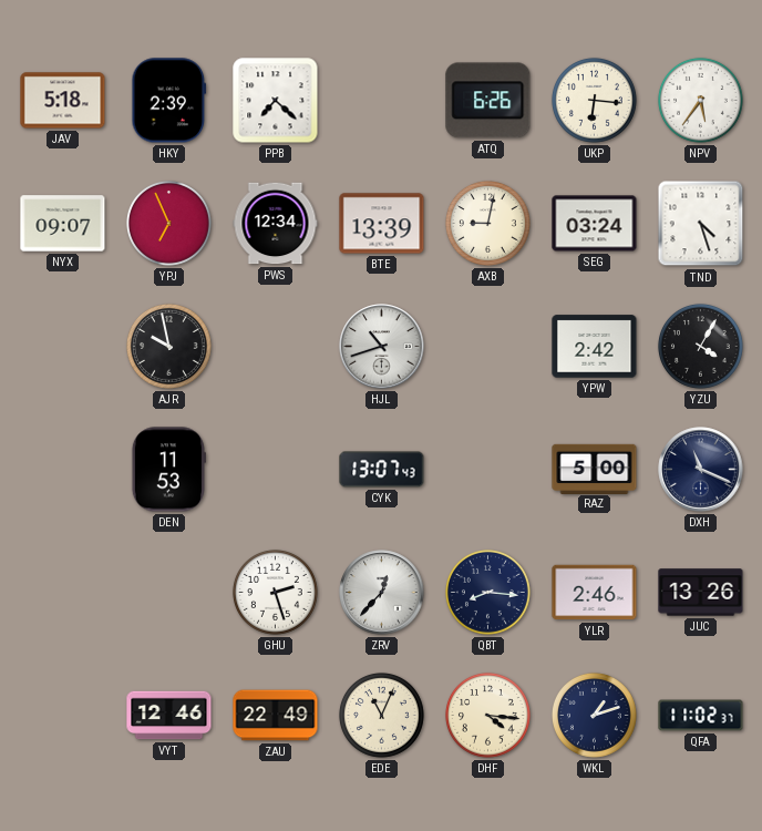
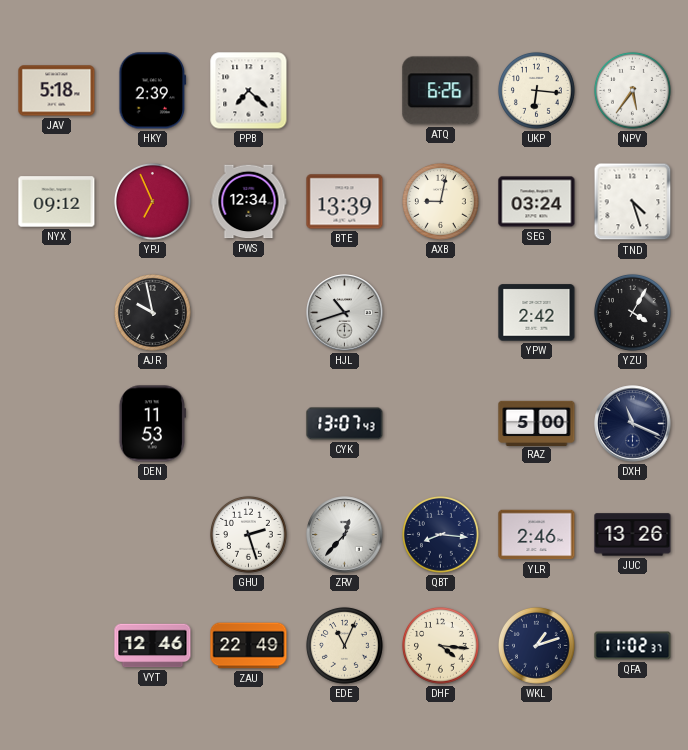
NYX: 09:07 -> 09:12
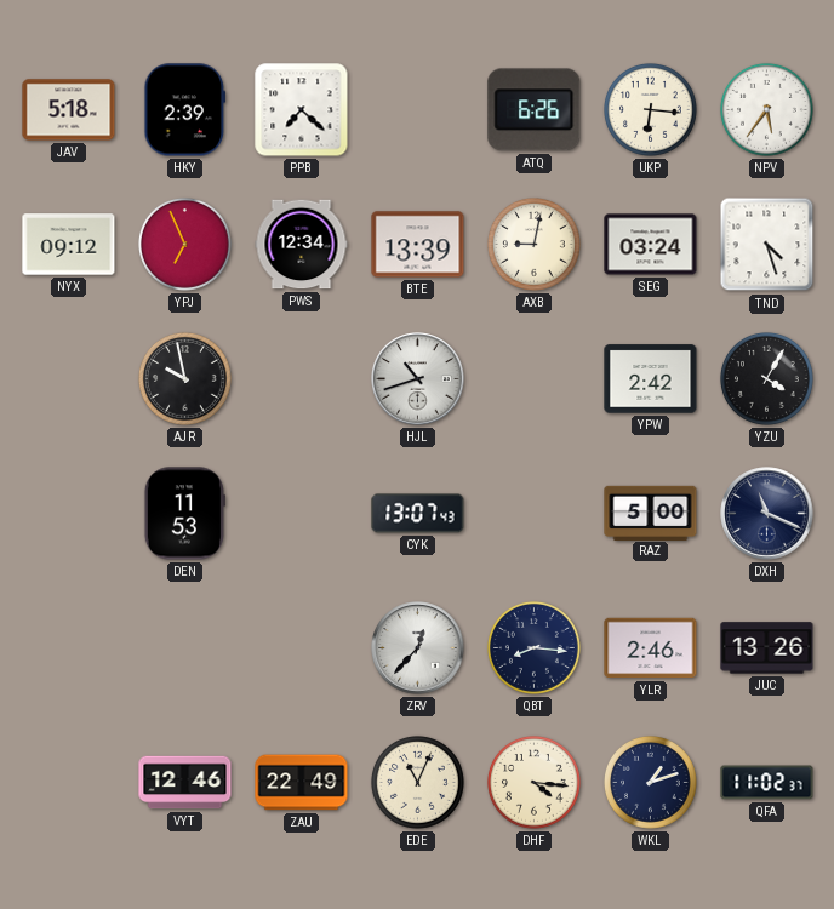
GHU: 2:27 -> none
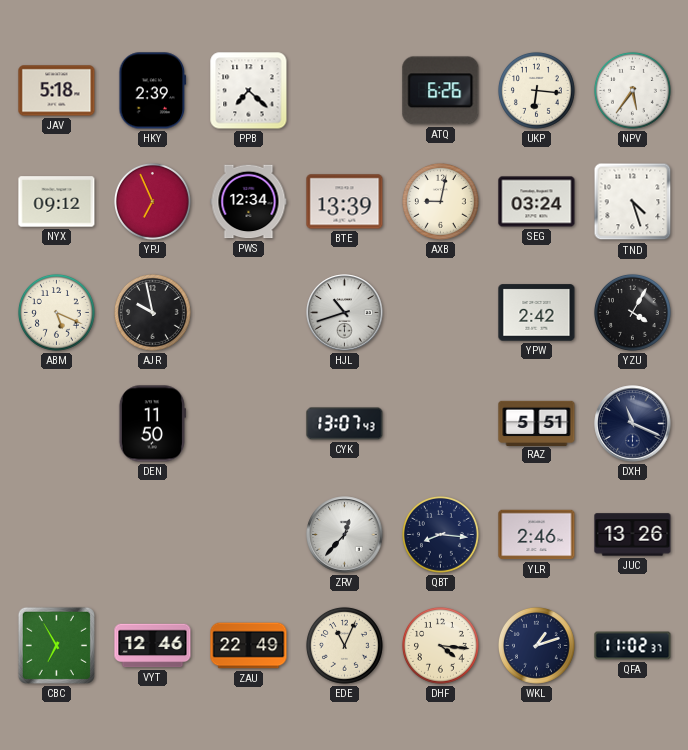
ABM: none -> 5:19
DEN: 11:53 -> 11:50
RAZ: 5:00 -> 5:51
CBC: none -> 6:55
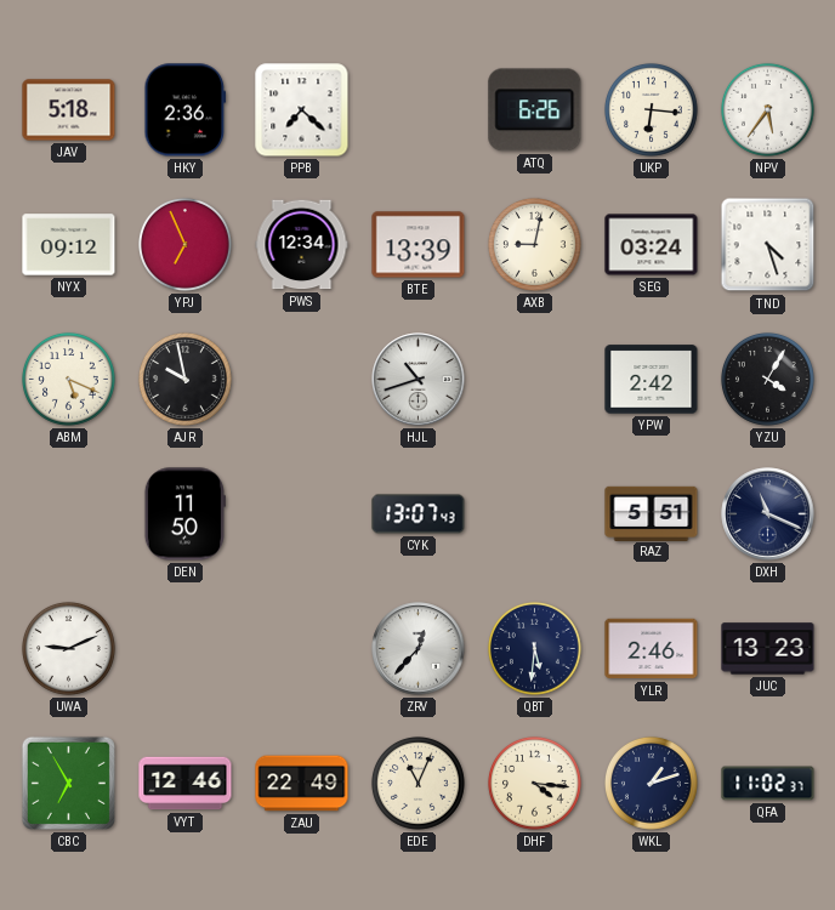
HKY: 2:39 -> 2:36
UWA: none -> 9:11
QBT: 8:16 -> 5:31
JUC: 13:26 -> 13:23
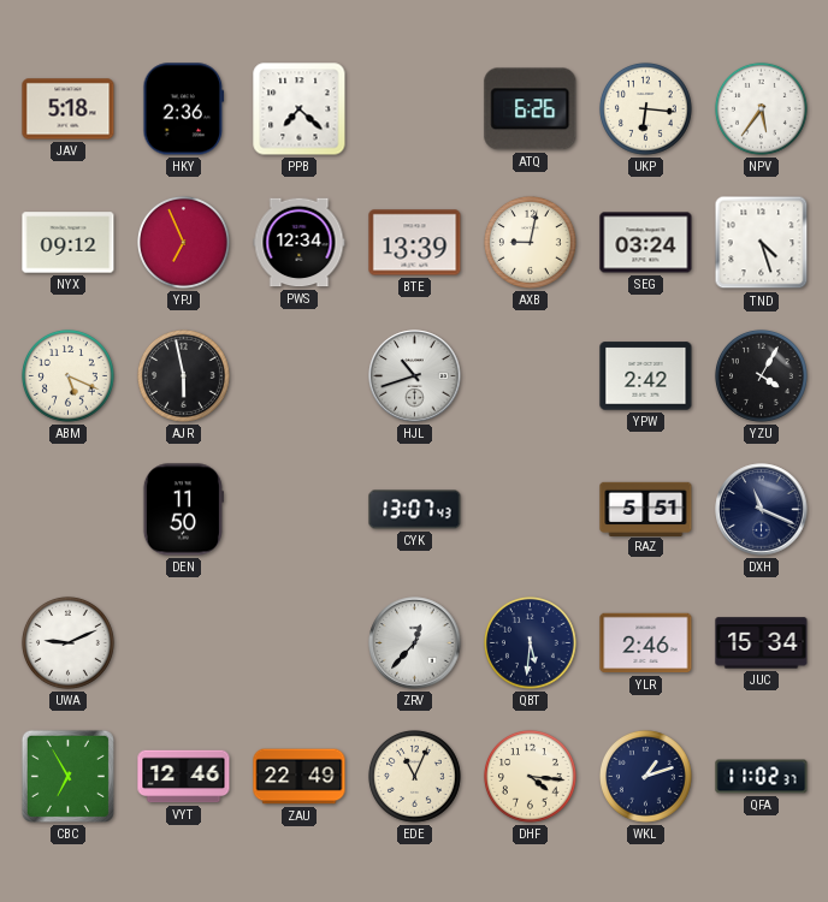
AJR: 9:58 -> 5:58
JUC: 13:23 -> 15:34
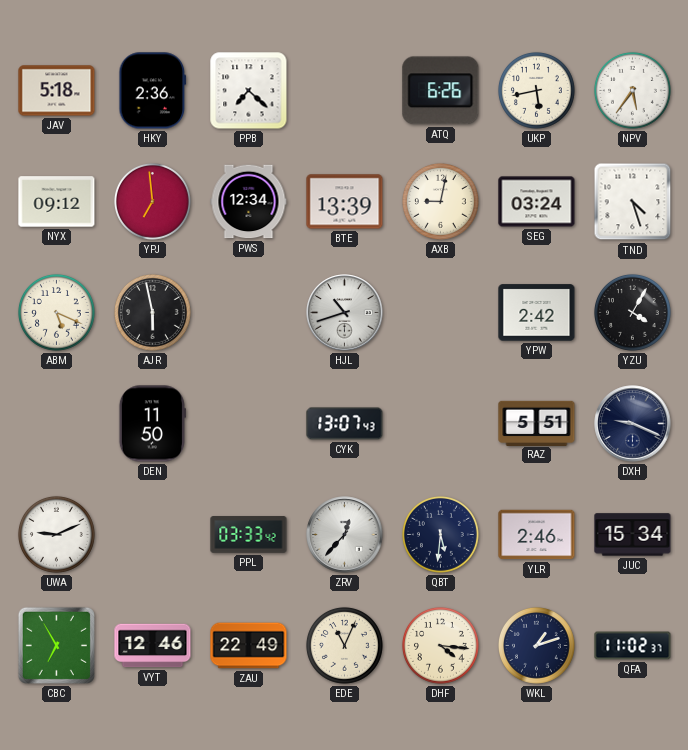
UKP: 6:16 -> 5:43
YPJ: 6:56 -> 6:59
DXH: 11:19 -> 9:19
PPL: none -> 03:33
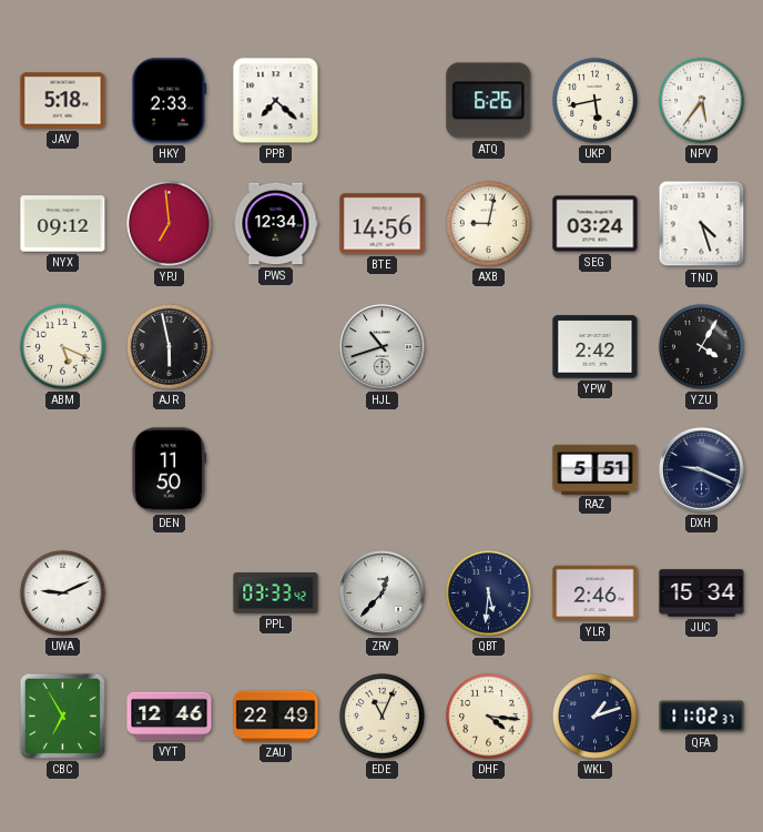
HKY: 2:36 -> 2:33
BTE: 13:39 -> 14:56
CYK: 13:07 -> none
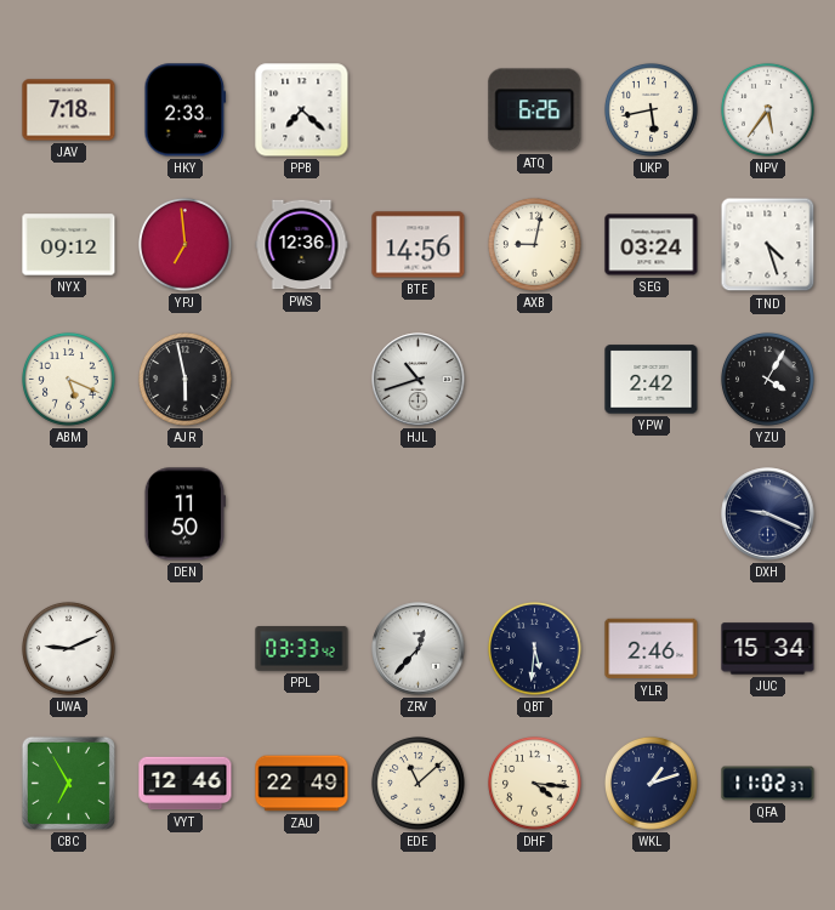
JAV: 5:18 -> 7:18
PWS: 12:34 -> 12:36
RAZ: 5:51 -> none
EDE: 11:04 -> 11:08
